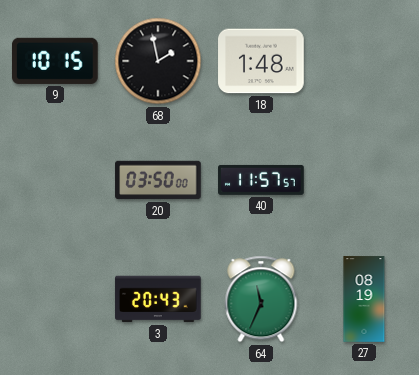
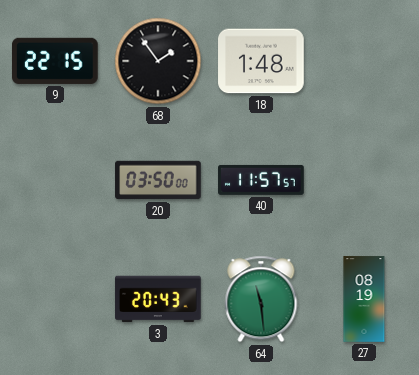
9: 10:15 -> 22:15
68: 1:58 -> 1:54
64: 11:34 -> 11:29
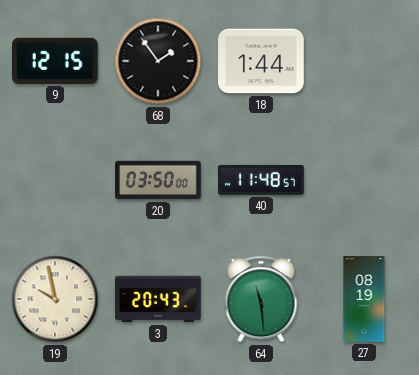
9: 22:15 -> 12:15
18: 1:48 -> 1:44
40: 11:57 -> 11:48
19: none -> 9:58
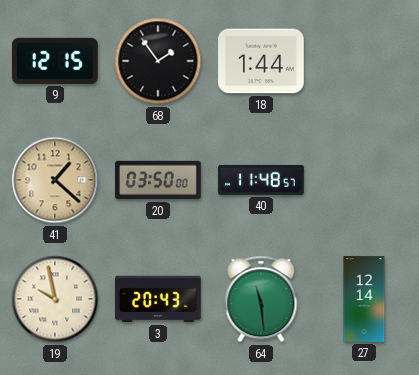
41: none -> 1:22
27: 08:19 -> 12:14
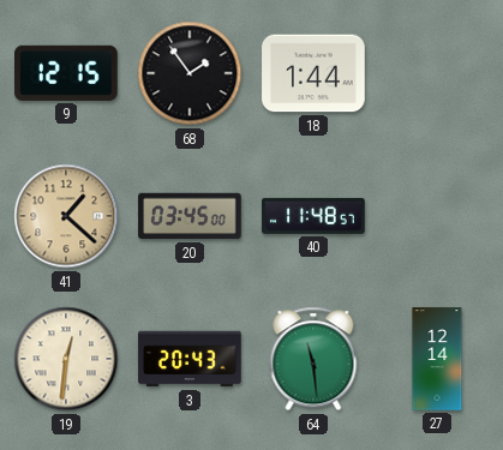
20: 03:50 -> 03:45
19: 9:58 -> 12:31
